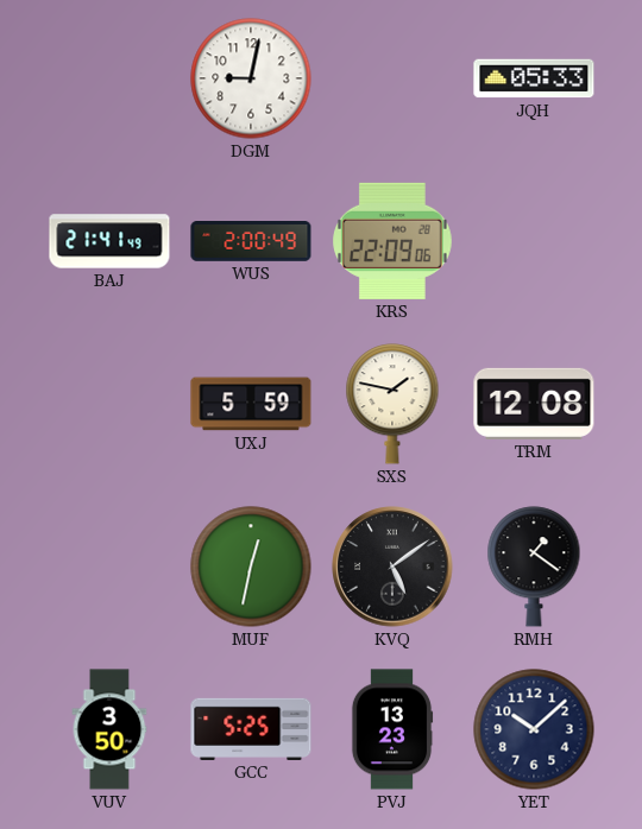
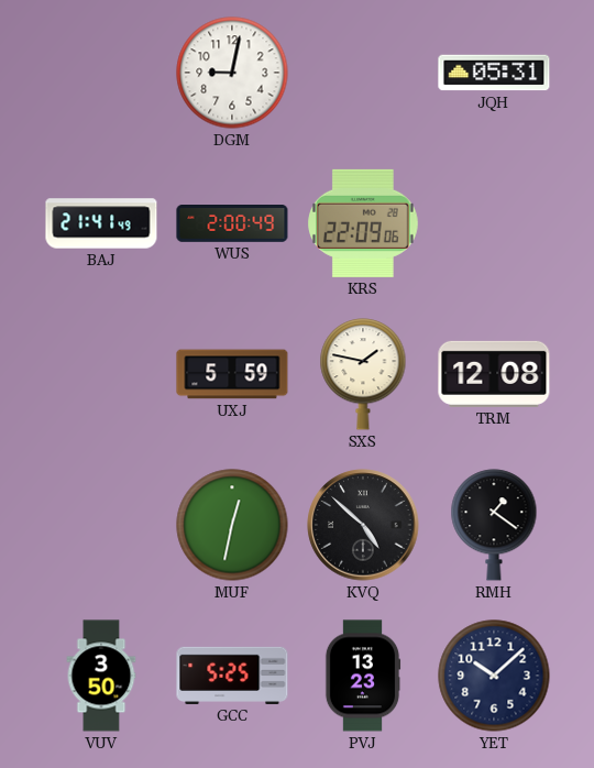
JQH: 05:33 -> 05:31
KVQ: 5:09 -> 4:52
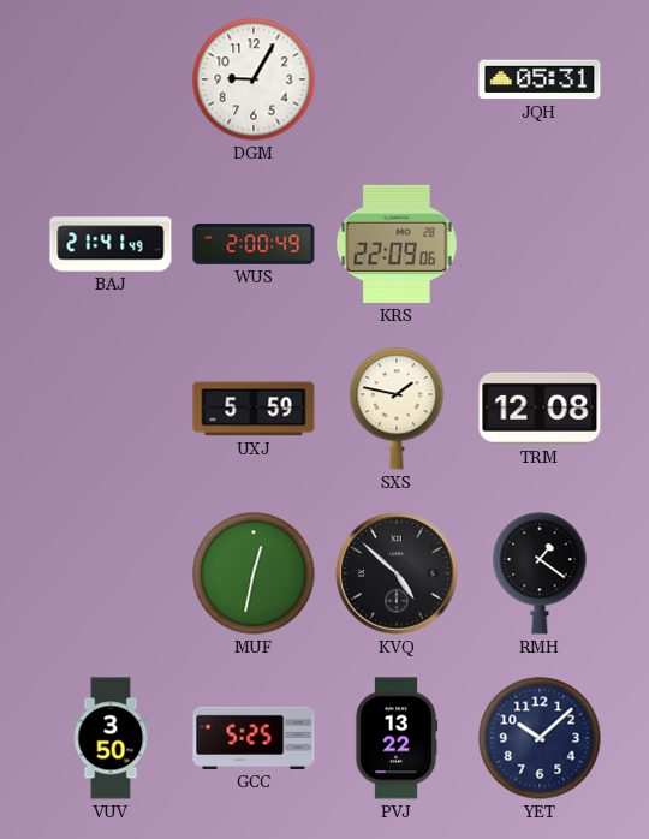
DGM: 9:02 -> 9:05
PVJ: 13:23 -> 13:22
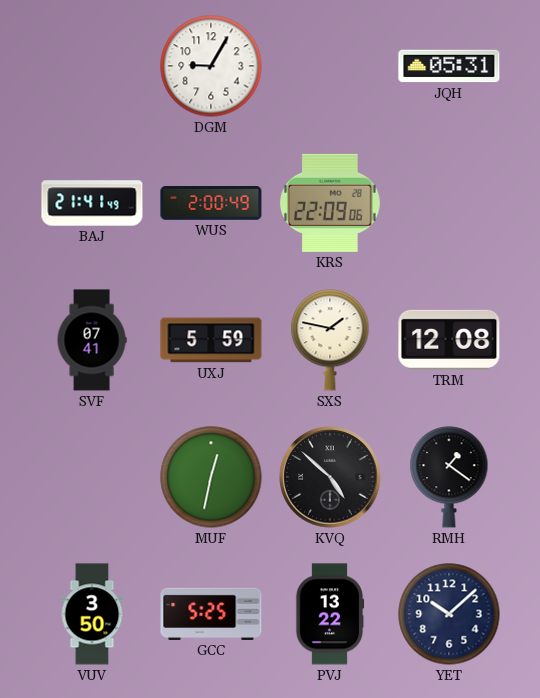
SVF: none -> 07:41
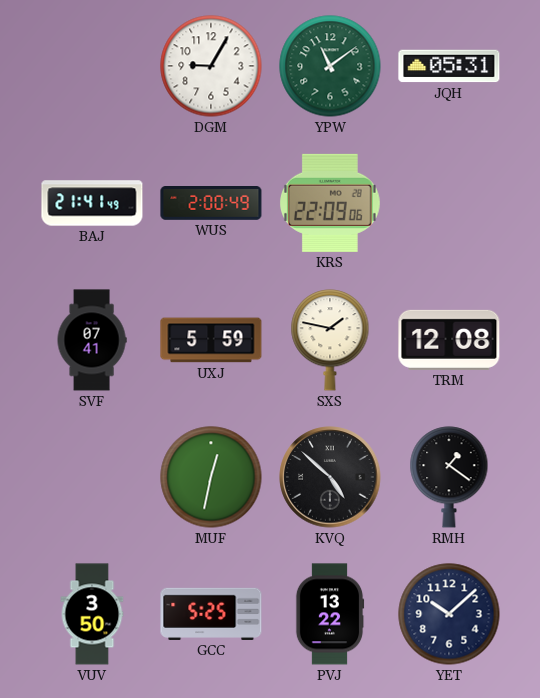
YPW: none -> 11:09
